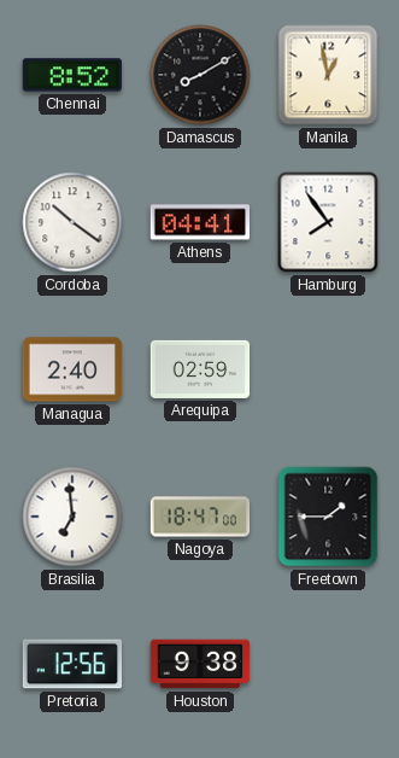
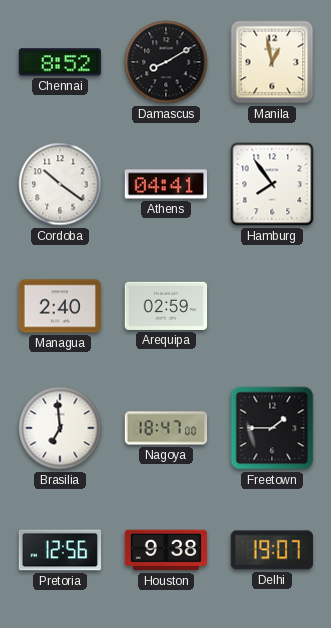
Delhi: none -> 19:07
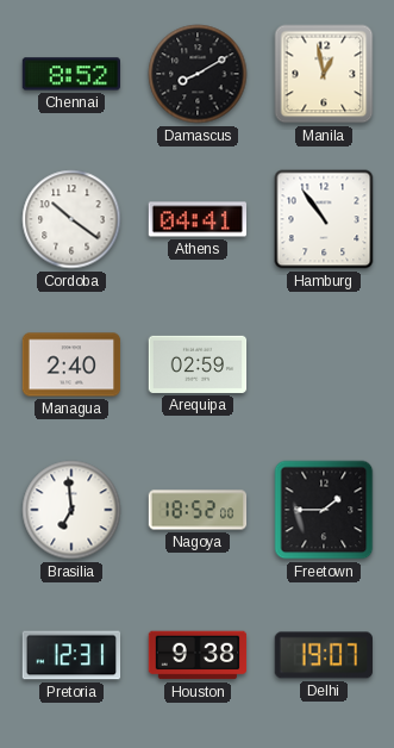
Hamburg: 7:54 -> 10:54
Nagoya: 18:47 -> 18:52
Pretoria: 12:56 -> 12:31
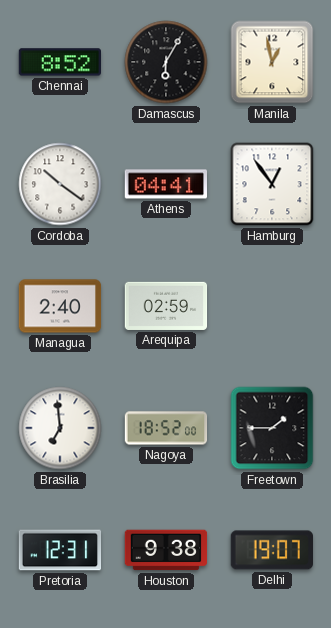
Damascus: 8:10 -> 6:05
Hamburg: 10:54 -> 12:54
